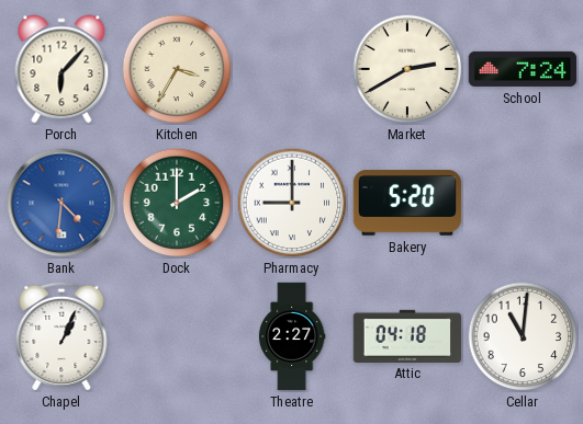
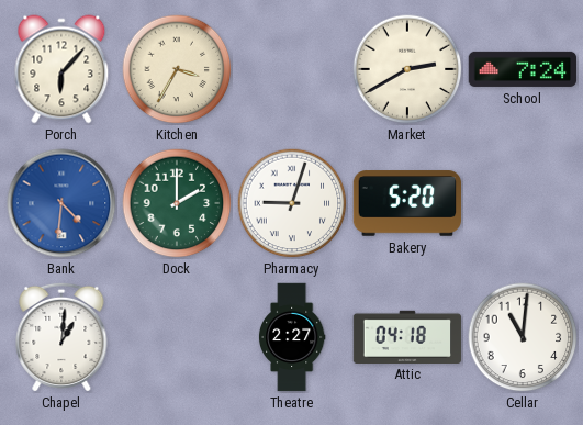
Pharmacy: 9:00 -> 9:03
Chapel: 1:04 -> 1:01
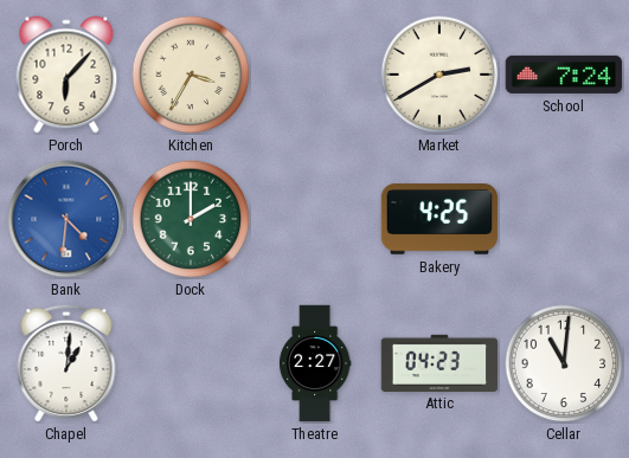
Pharmacy: 9:03 -> none
Bakery: 5:20 -> 4:25
Attic: 04:18 -> 04:23
